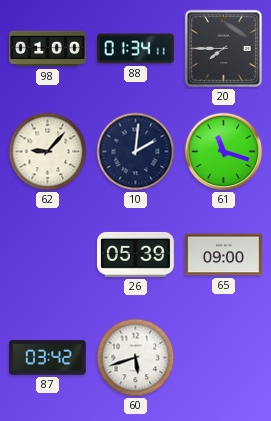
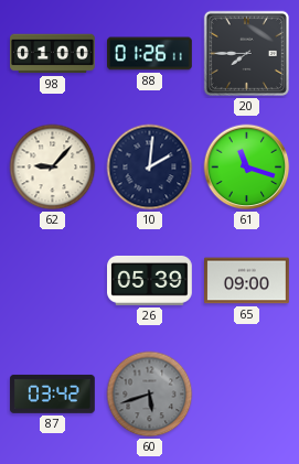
88: 01:34 -> 01:26
60 dial: white -> grey
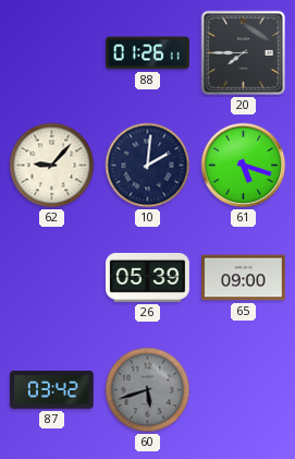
98: 01:00 -> none
61: 11:18 -> 5:18
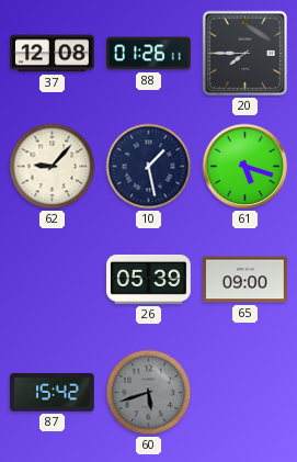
37: none -> 12:08
10: 2:01 -> 1:28
87: 03:42 -> 15:42
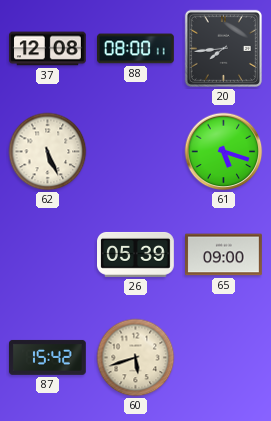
88: 01:26 -> 08:00
20: 7:45 -> 7:44
62: 9:07 -> 5:26
10: 1:28 -> none
60 dial: grey -> cream
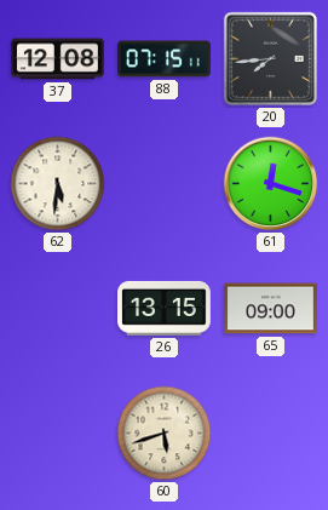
88: 08:00 -> 07:15
62: 5:26 -> 5:31
61: 5:18 -> 12:18
26: 05:39 -> 13:15
87: 15:42 -> none
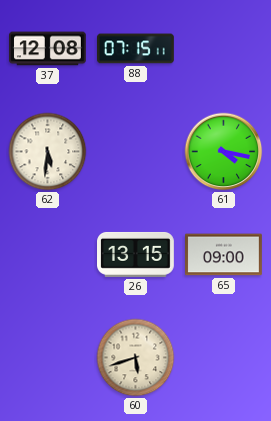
20: 7:44 -> none
61: 12:18 -> 4:17
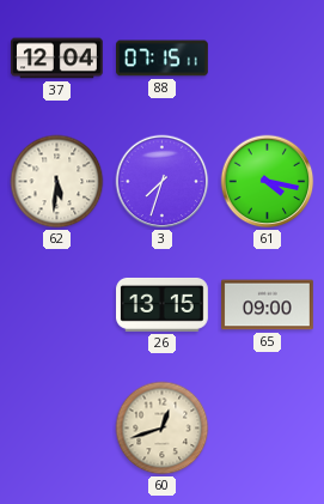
37: 12:08 -> 12:04
3: none -> 7:33
60: 5:42 -> 12:42
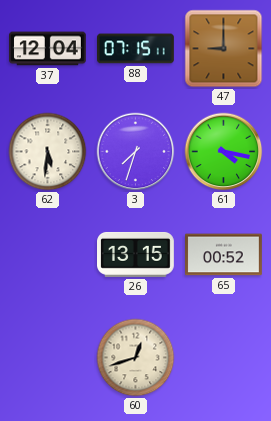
47: none -> 9:00
65: 09:00 -> 00:52
